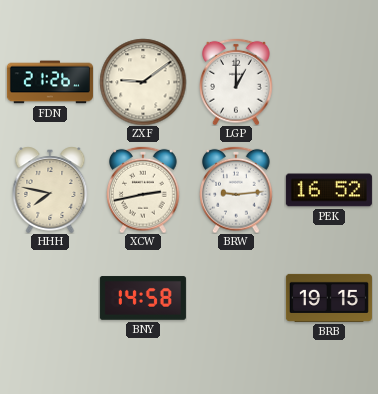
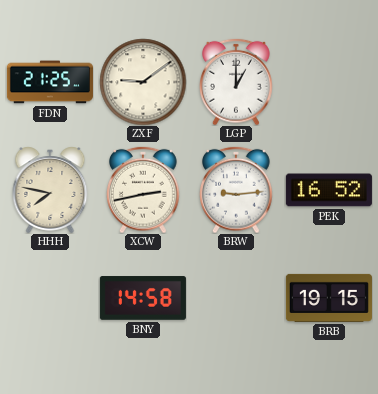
FDN: 21:26 -> 21:25
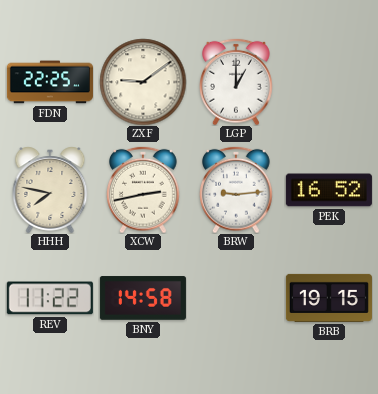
FDN: 21:25 -> 22:25
REV: none -> 11:22
